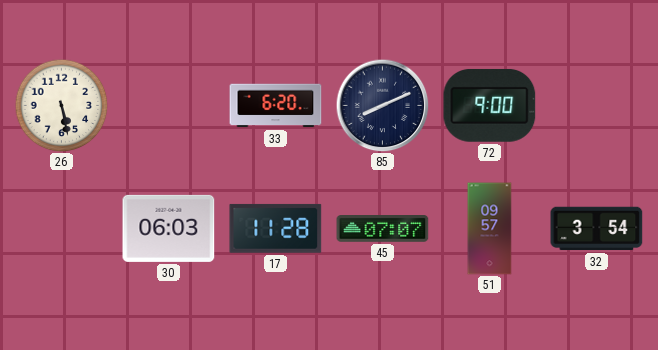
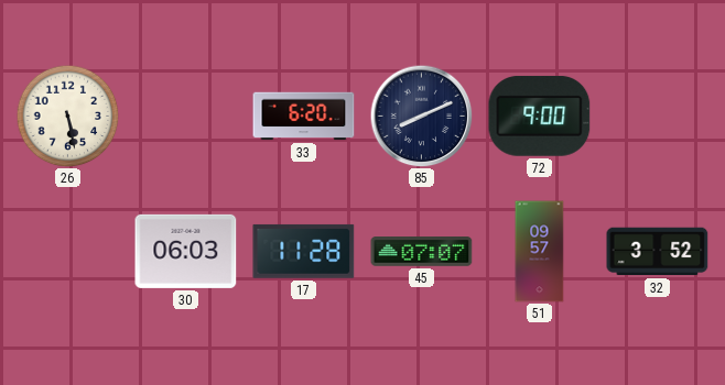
32: 3:54 -> 3:52
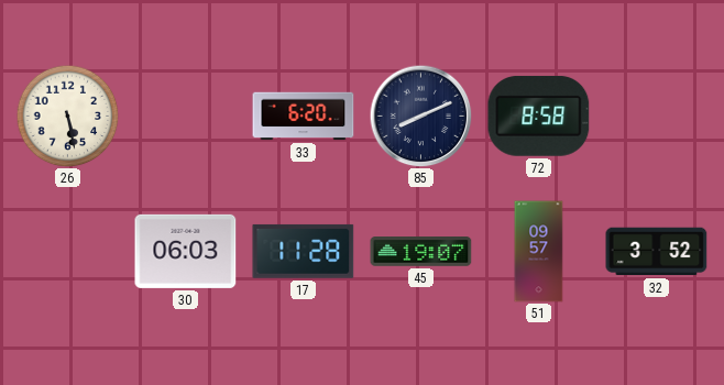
72: 9:00 -> 8:58
45: 07:07 -> 19:07
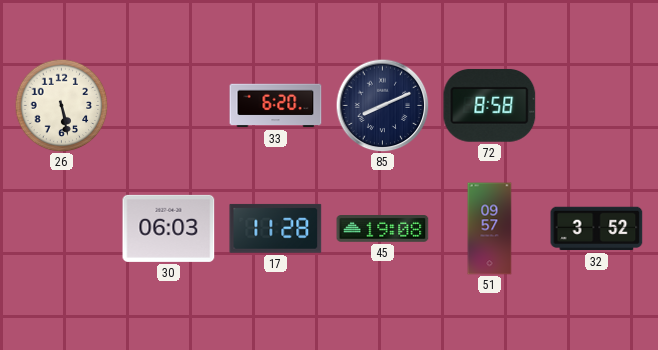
45: 19:07 -> 19:08
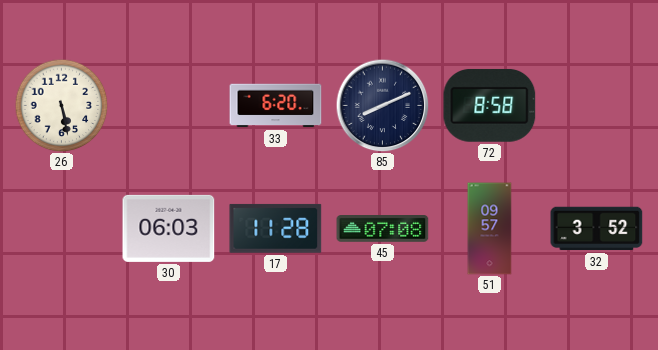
45: 19:08 -> 07:08
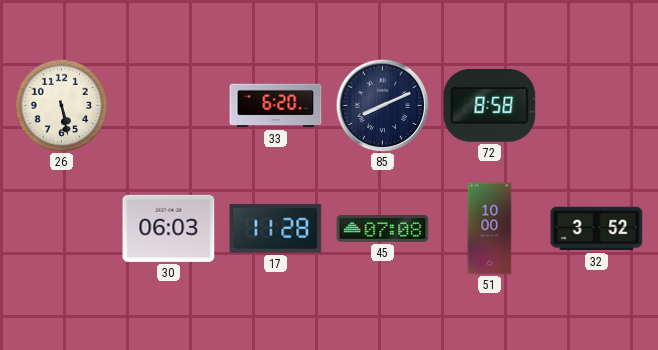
51: 09:57 -> 10:00
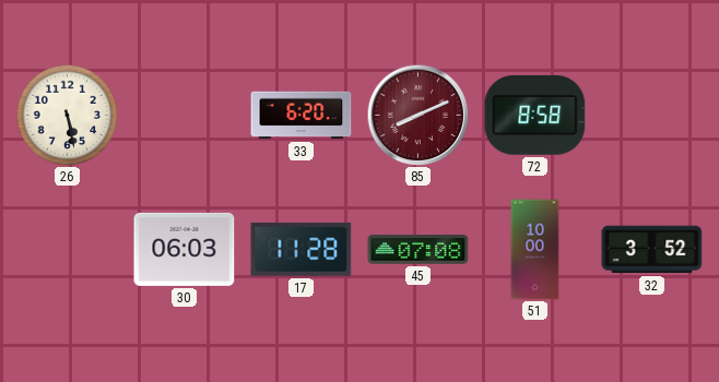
85 dial: navy -> burgundy
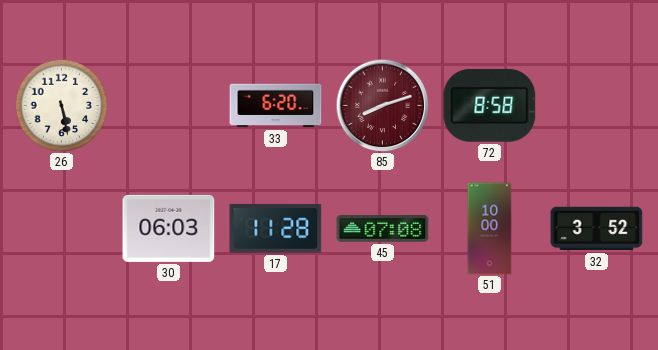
85: 8:11 -> 8:12
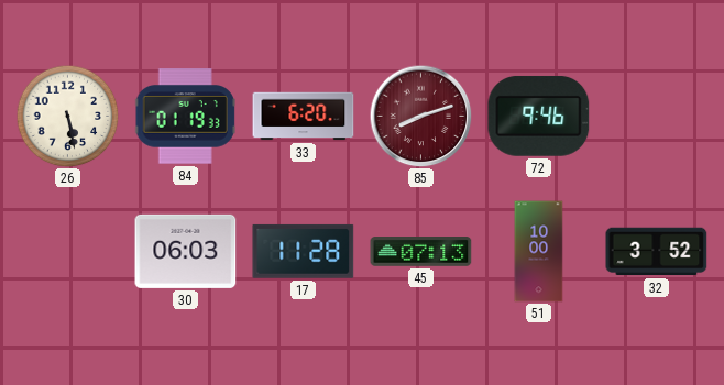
84: none -> 01:19
72: 8:58 -> 9:46
45: 07:08 -> 07:13
